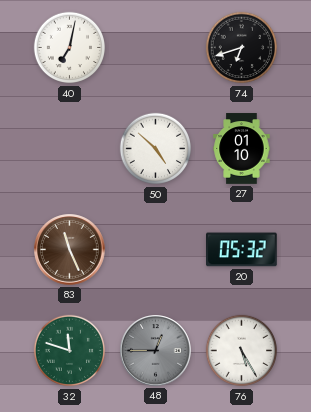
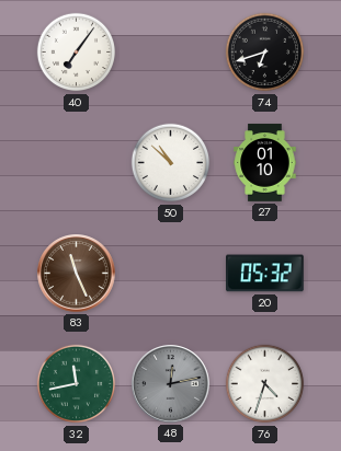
40: 7:02 -> 7:06
50: 4:52 -> 10:52
32: 11:48 -> 11:43
48: 12:45 -> 12:13
76: 5:25 -> 4:33
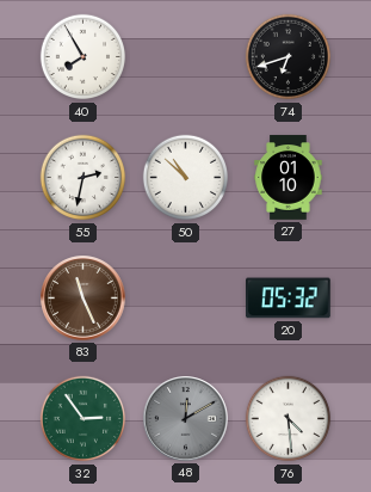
40: 7:06 -> 7:55
55: none -> 2:32
32: 11:43 -> 2:54
48: 12:13 -> 12:10
76: 4:33 -> 4:29
